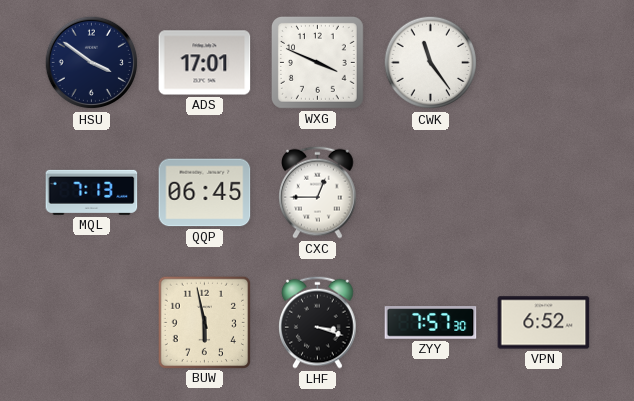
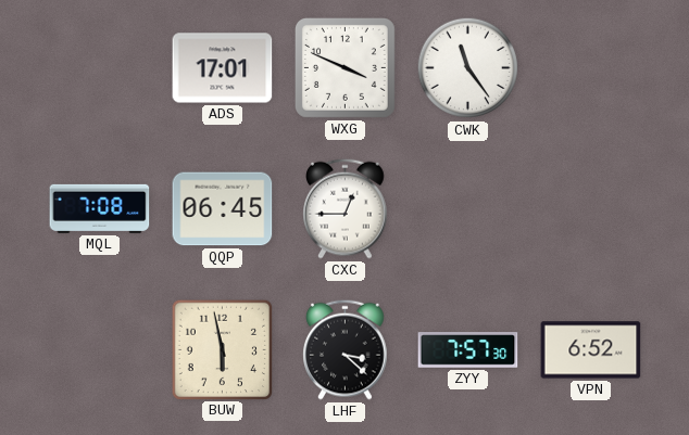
HSU: 3:51 -> none
MQL: 7:13 -> 7:08
LHF: 3:18 -> 3:22
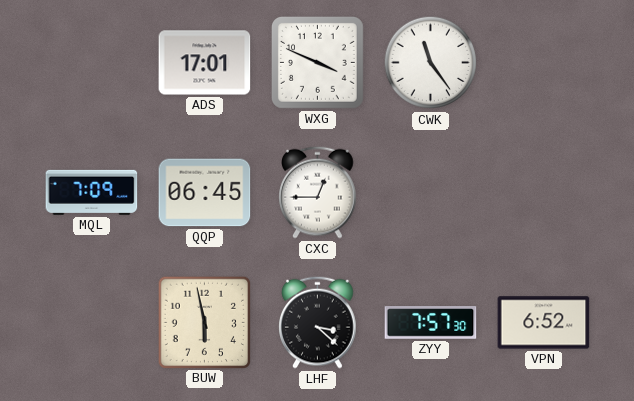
MQL: 7:08 -> 7:09
